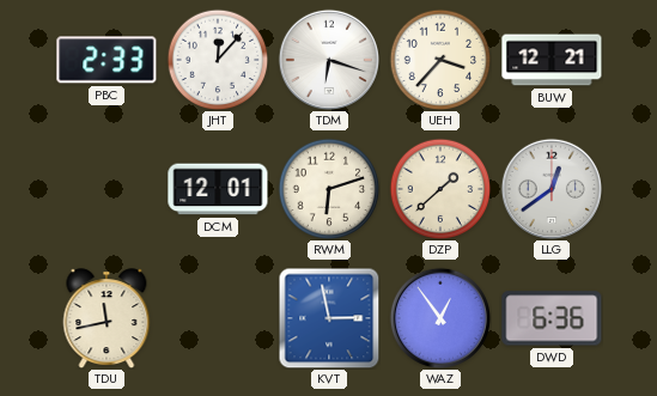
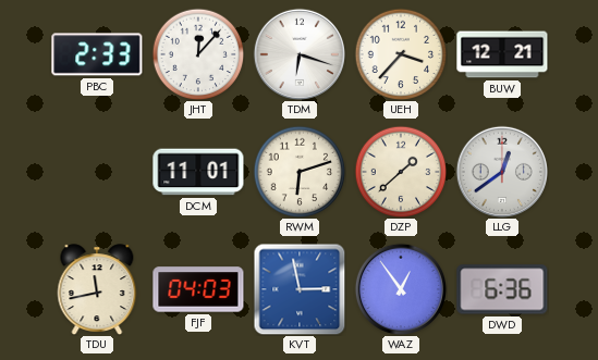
DCM: 12:01 -> 11:01
FJF: none -> 04:03
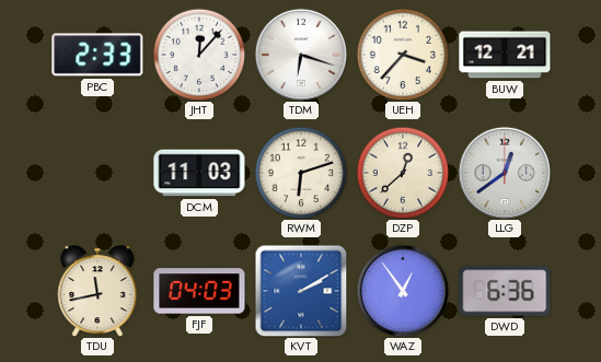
DCM: 11:01 -> 11:03
DZP: 1:38 -> 12:38
KVT: 2:58 -> 2:10
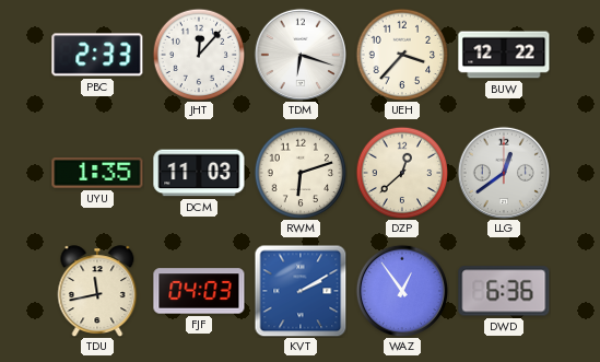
BUW: 12:21 -> 12:22
UYU: none -> 1:35
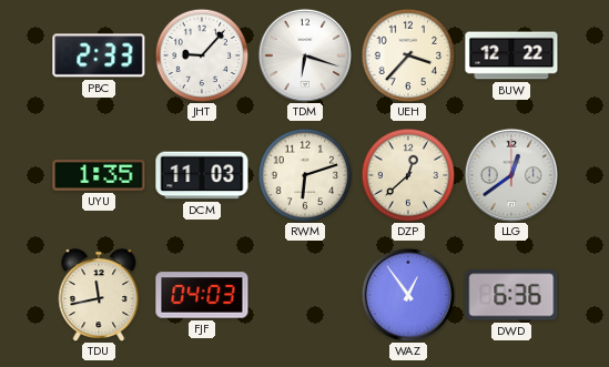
JHT: 12:07 -> 9:07
KVT: 2:10 -> none
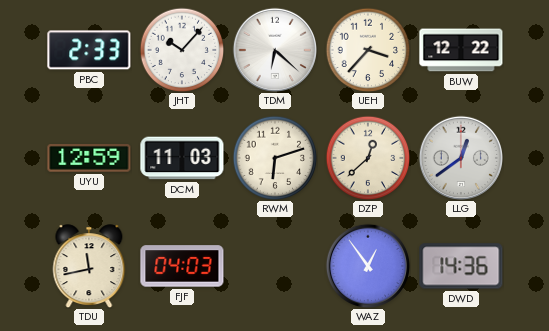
JHT: 9:07 -> 10:07
TDM: 6:18 -> 6:22
UYU: 1:35 -> 12:59
DWD: 6:36 -> 14:36
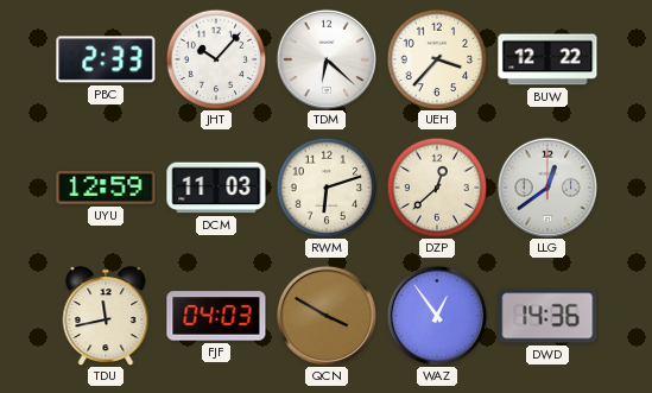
QCN: none -> 3:50
